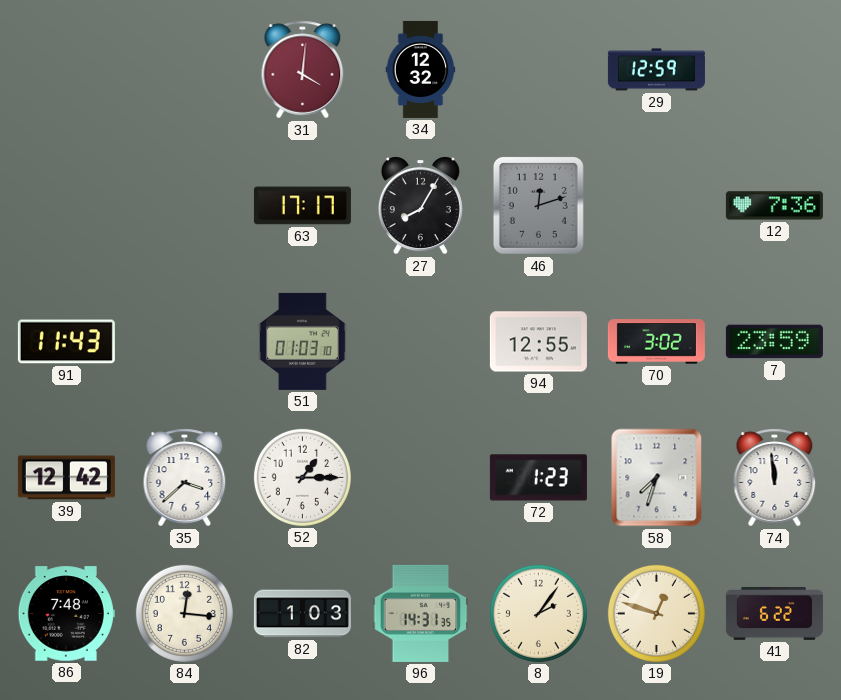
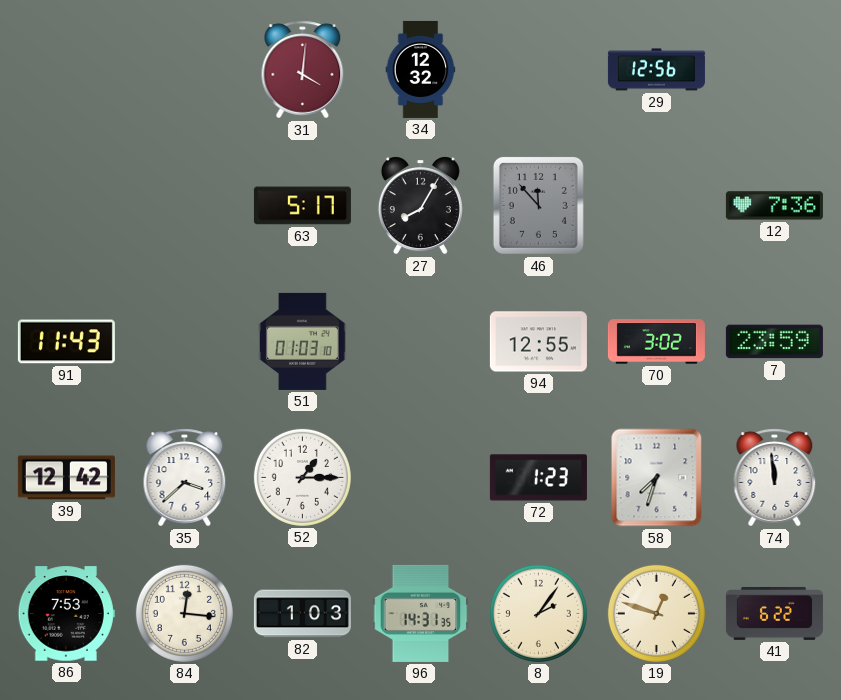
29: 12:59 -> 12:56
63: 17:17 -> 5:17
46: 12:12 -> 11:53
86: 7:48 -> 7:53
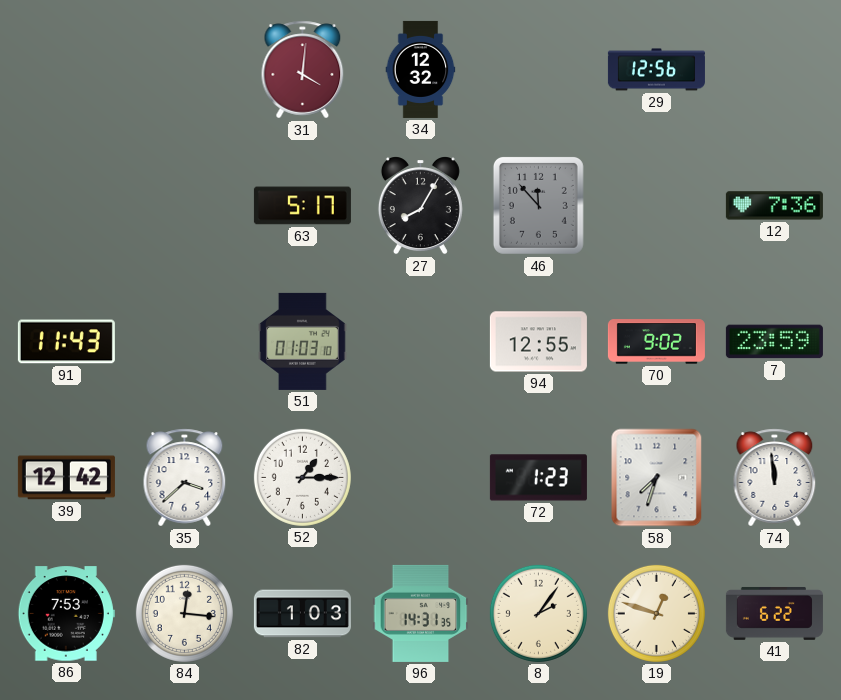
70: 3:02 -> 9:02
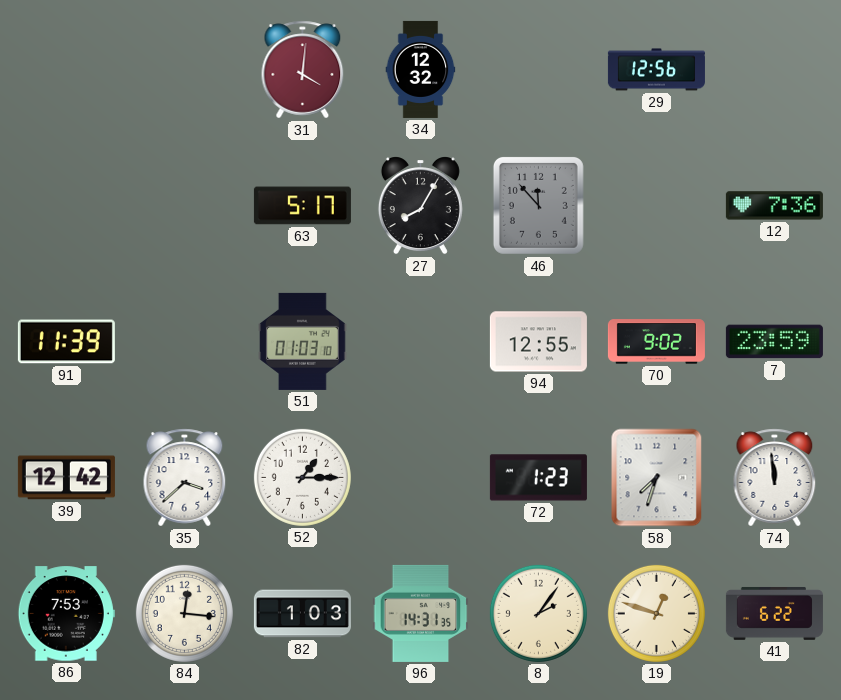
91: 11:43 -> 11:39
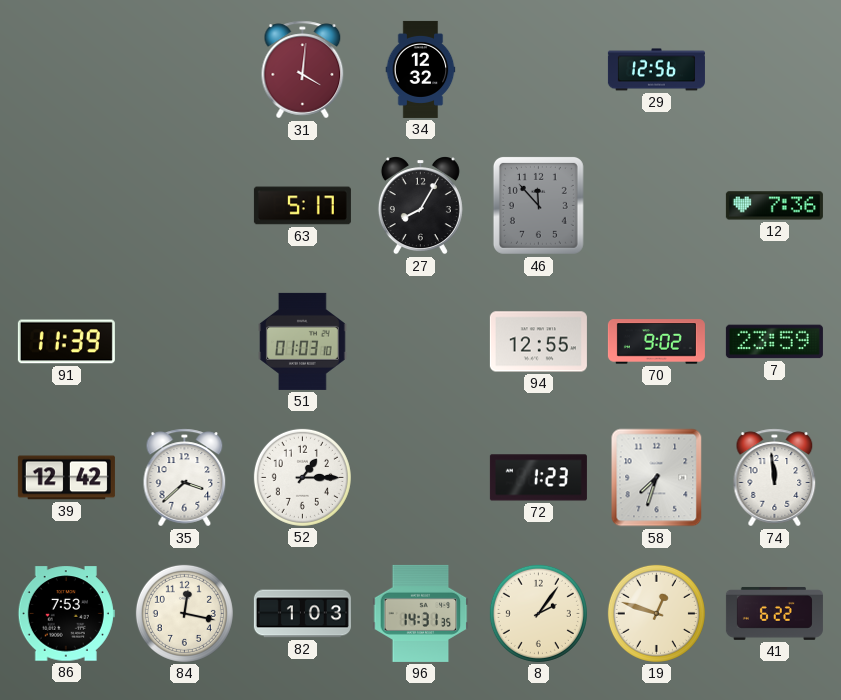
84: 12:16 -> 12:17
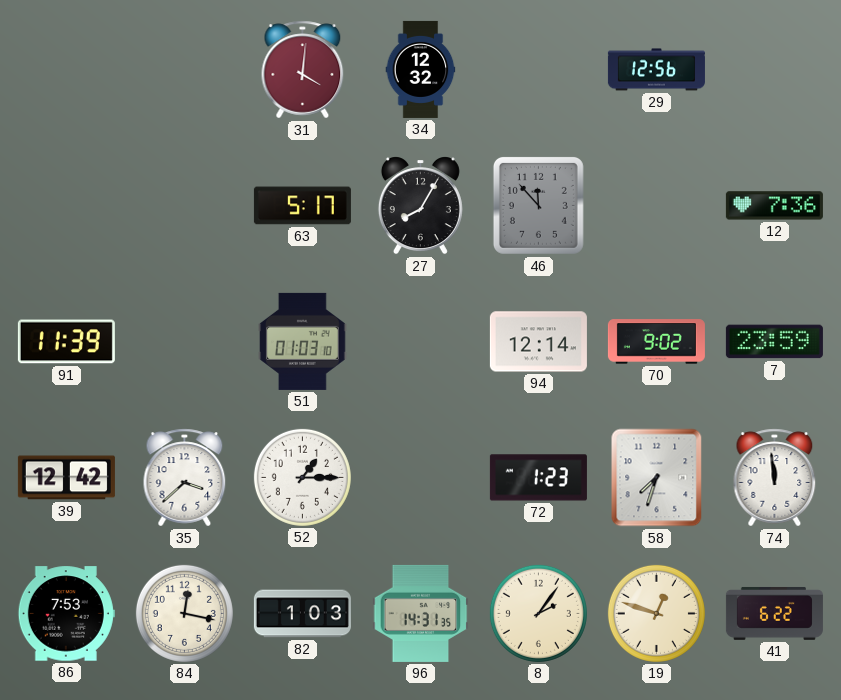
94: 12:55 -> 12:14
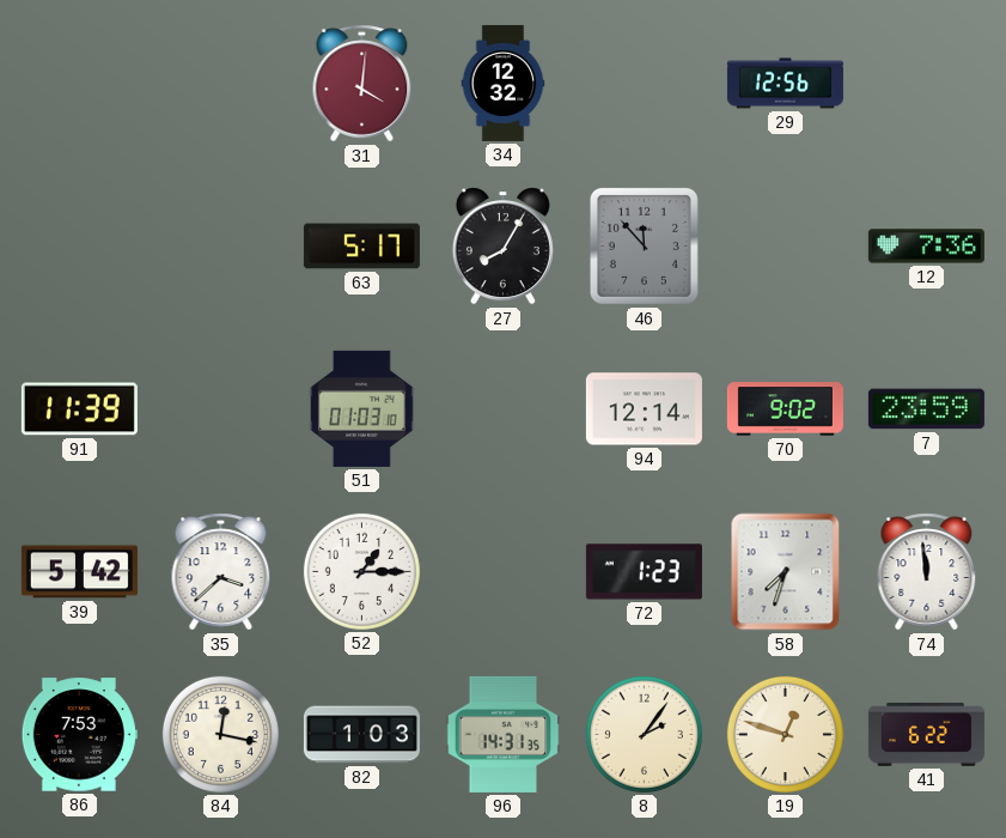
39: 12:42 -> 5:42
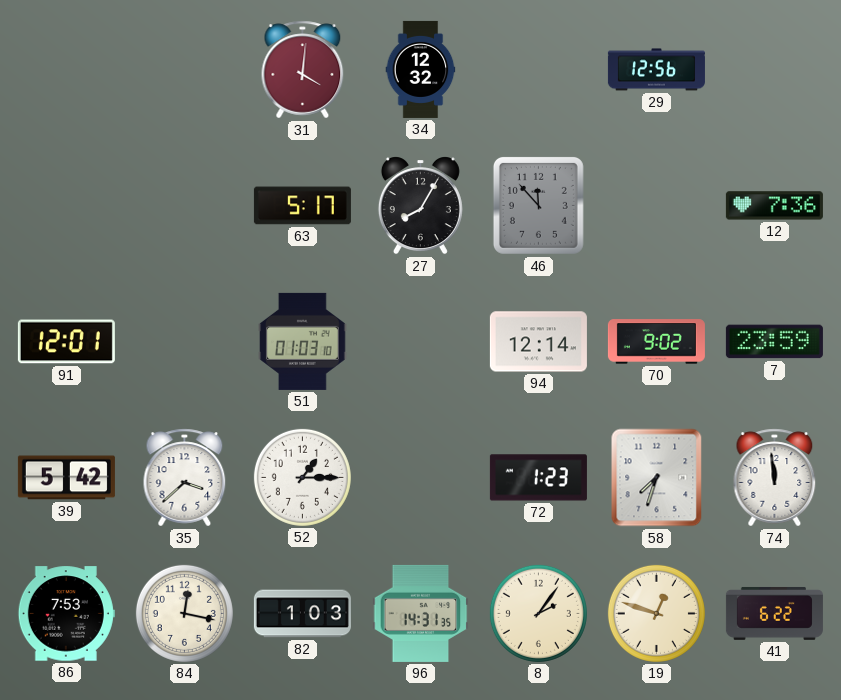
91: 11:39 -> 12:01
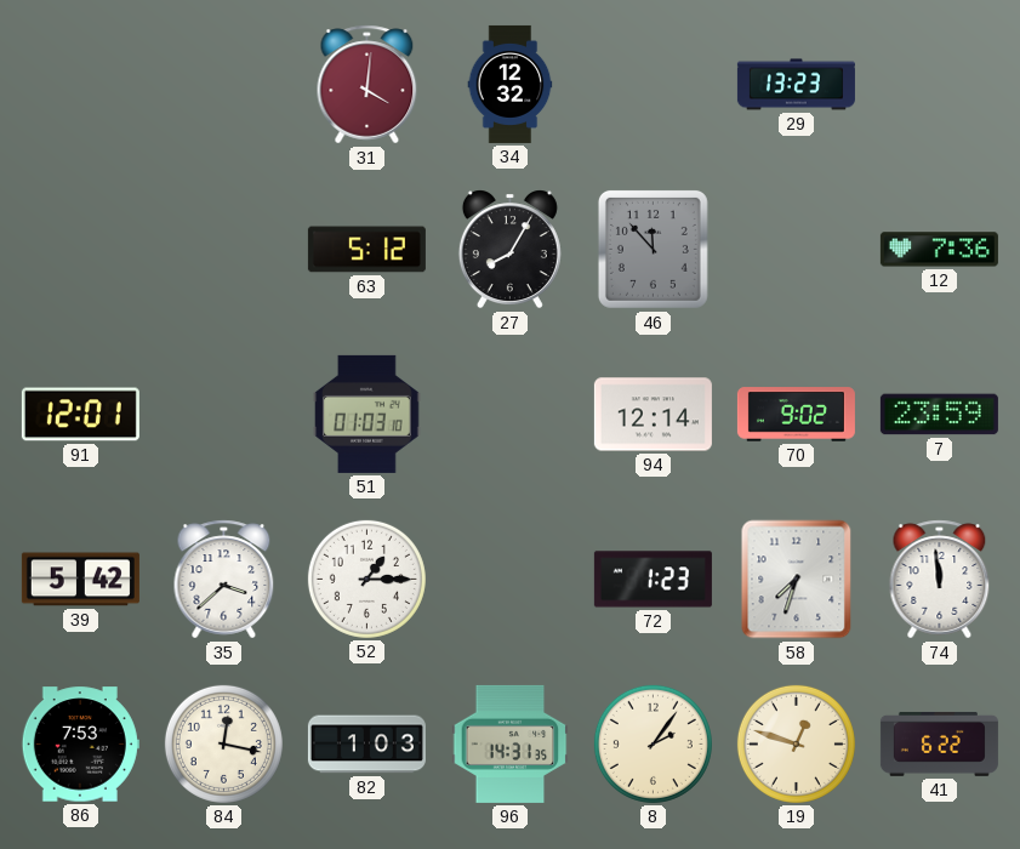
29: 12:56 -> 13:23
63: 5:17 -> 5:12
